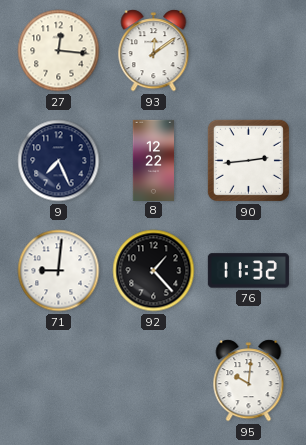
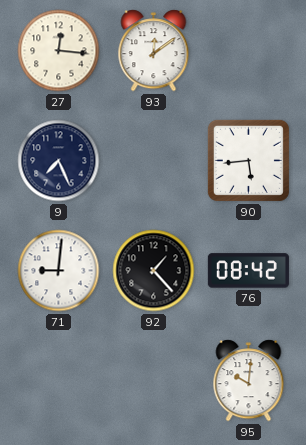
8: 12:22 -> none
90: 2:44 -> 5:44
76: 11:32 -> 08:42
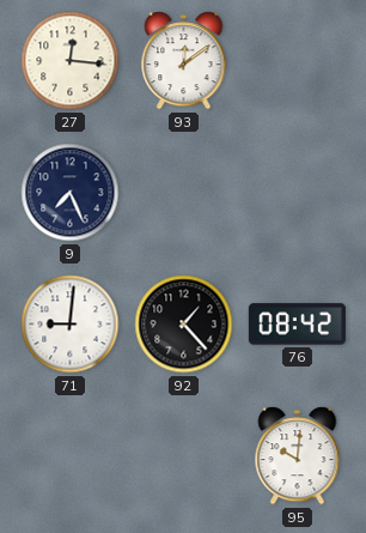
90: 5:44 -> none
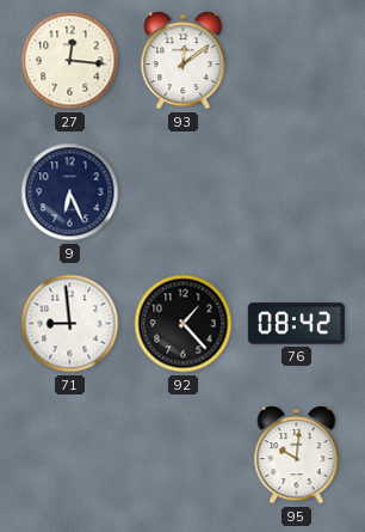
9: 7:26 -> 6:26
71: 9:01 -> 8:59
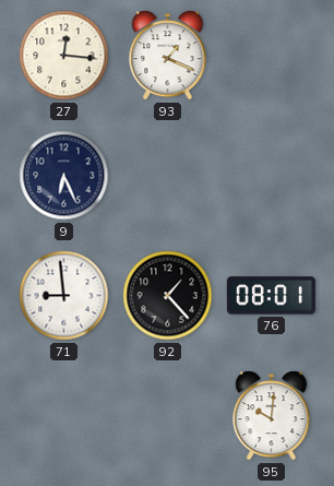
93: 12:09 -> 1:19
76: 08:42 -> 08:01
